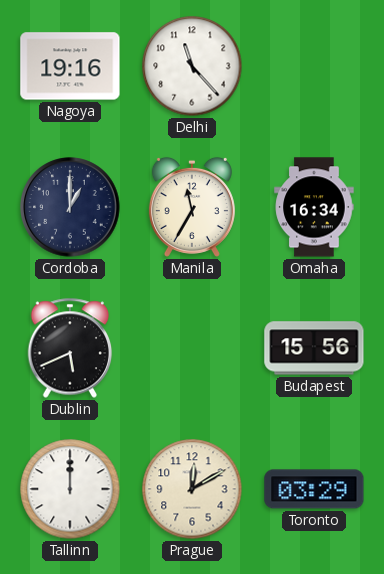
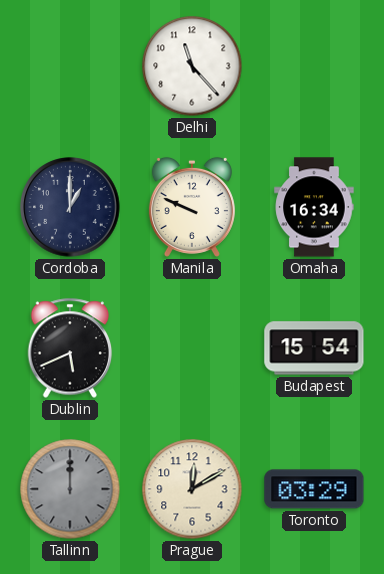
Nagoya: 19:16 -> none
Manila: 11:35 -> 9:49
Budapest: 15:56 -> 15:54
Tallinn dial: white -> grey
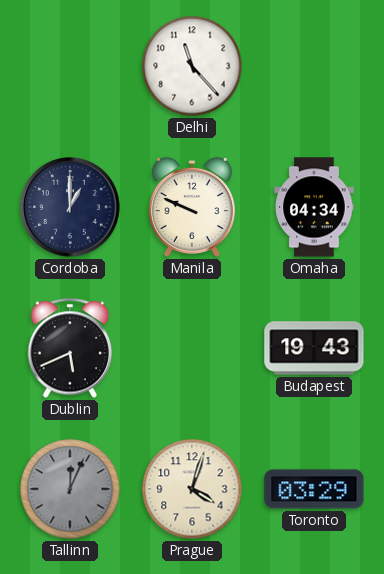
Omaha: 16:34 -> 04:34
Budapest: 15:54 -> 19:43
Tallinn: 12:00 -> 12:04
Prague: 12:10 -> 4:03
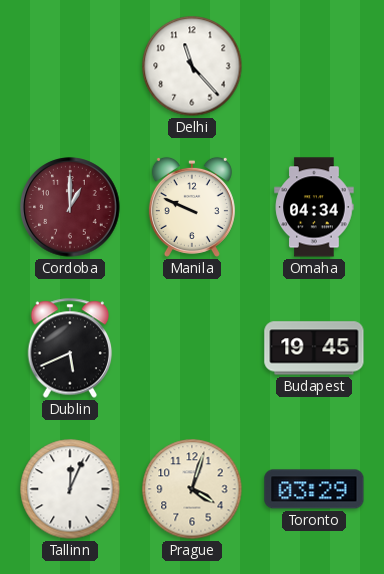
Cordoba dial: navy -> burgundy
Budapest: 19:43 -> 19:45
Tallinn dial: grey -> white
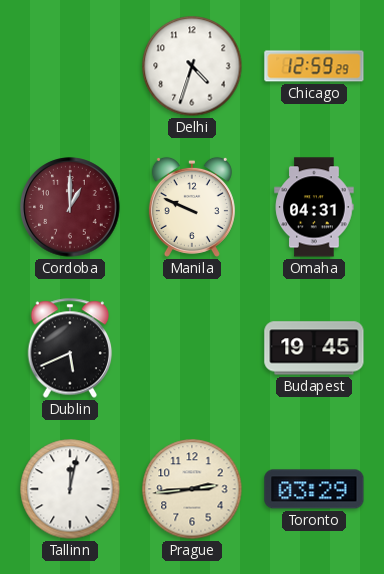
Delhi: 11:23 -> 4:33
Chicago: none -> 12:59
Omaha: 04:34 -> 04:31
Tallinn: 12:04 -> 12:02
Prague: 4:03 -> 2:44
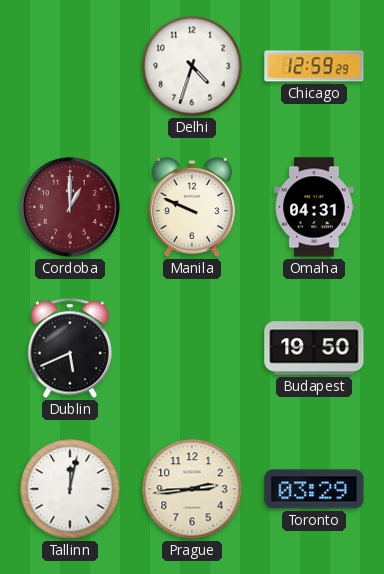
Budapest: 19:45 -> 19:50
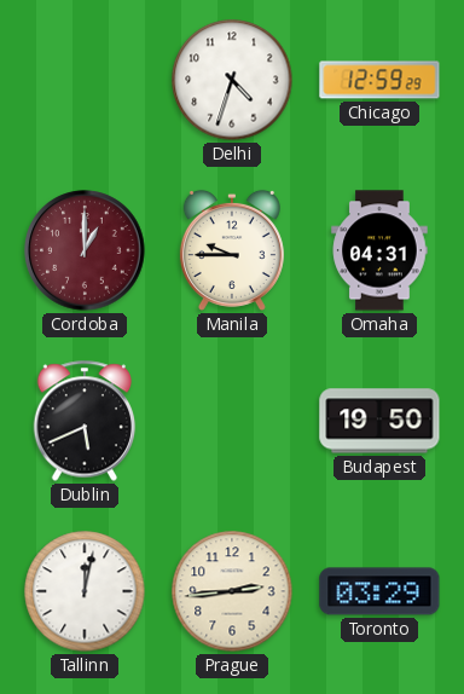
Manila: 9:49 -> 9:45
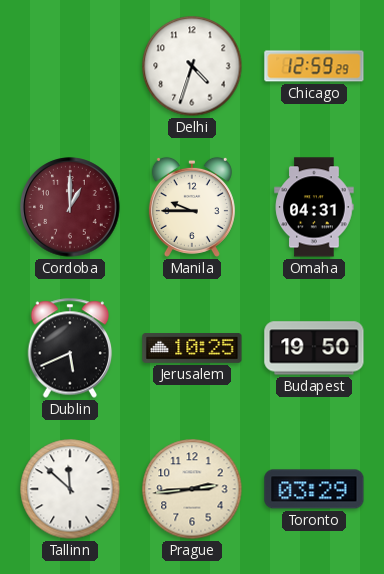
Jerusalem: none -> 10:25
Tallinn: 12:02 -> 11:52
